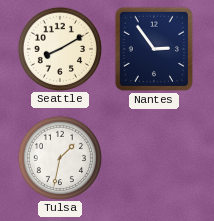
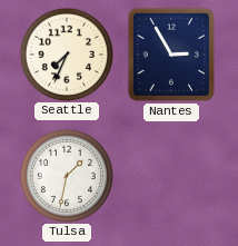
Seattle: 8:10 -> 7:34
Nantes: 2:54 -> 2:55
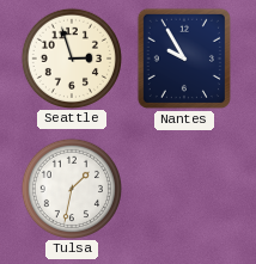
Seattle: 7:34 -> 2:57
Nantes: 2:55 -> 9:55
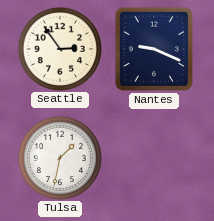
Seattle: 2:57 -> 2:54
Nantes: 9:55 -> 9:19
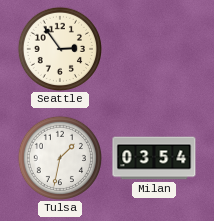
Nantes: 9:19 -> none
Milan: none -> 03:54
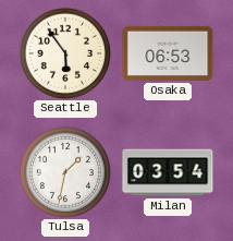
Seattle: 2:54 -> 5:54
Osaka: none -> 06:53
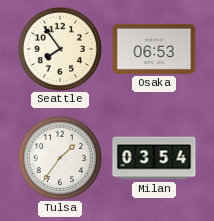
Seattle: 5:54 -> 7:54
Tulsa: 1:32 -> 1:36
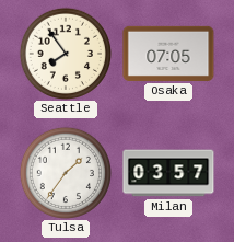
Osaka: 06:53 -> 07:05
Milan: 03:54 -> 03:57
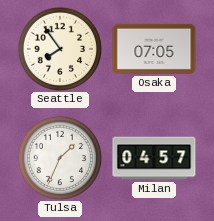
Tulsa: 1:36 -> 1:34
Milan: 03:57 -> 04:57
